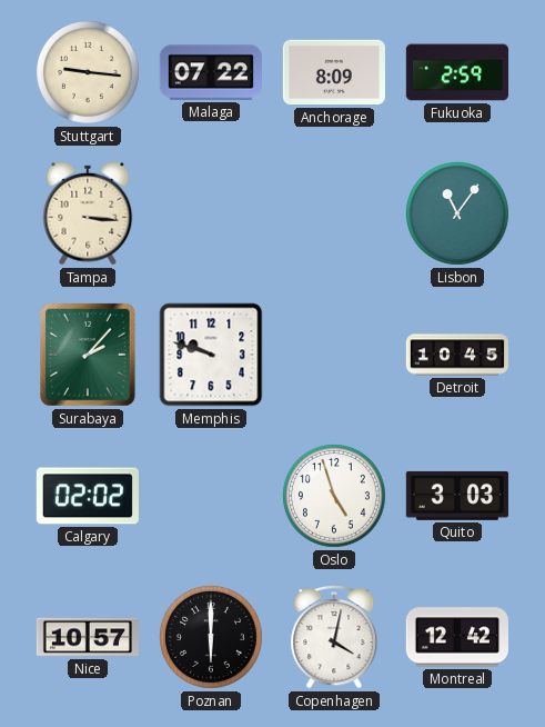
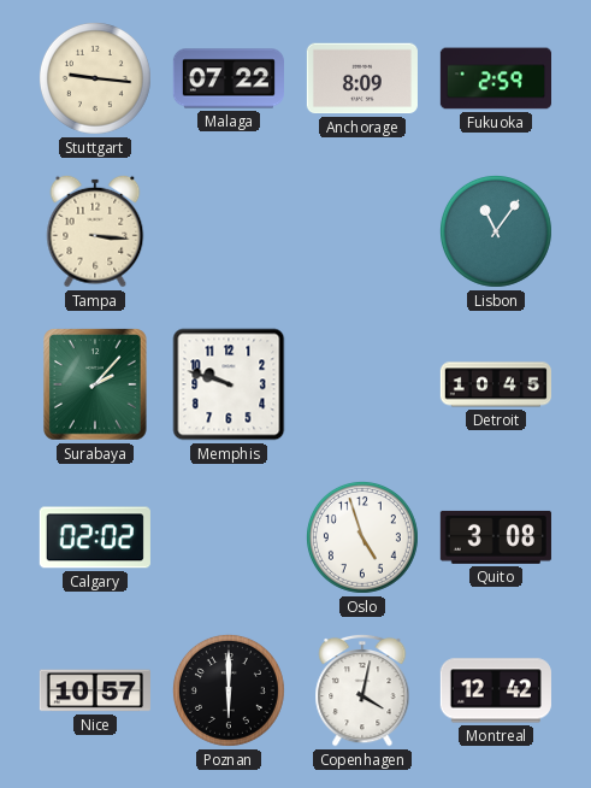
Quito: 3:03 -> 3:08
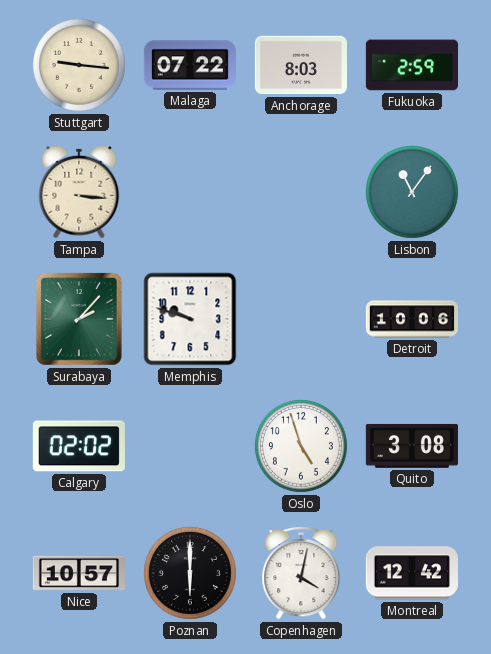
Anchorage: 8:09 -> 8:03
Detroit: 10:45 -> 10:06
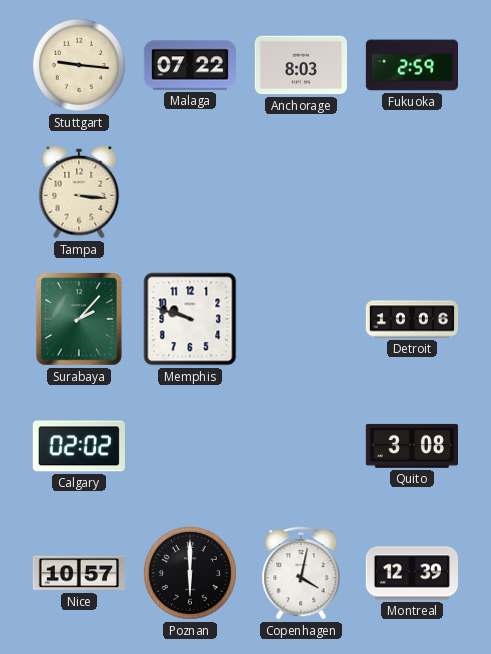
Lisbon: 11:06 -> none
Oslo: 4:57 -> none
Montreal: 12:42 -> 12:39
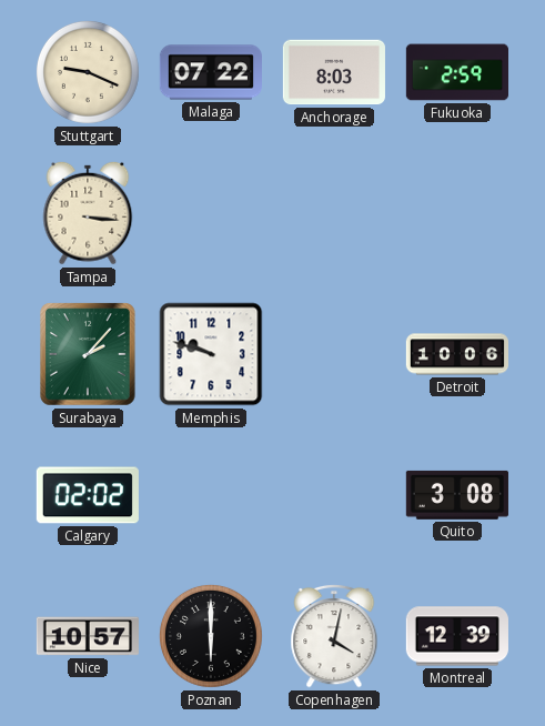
Stuttgart: 9:16 -> 9:19
